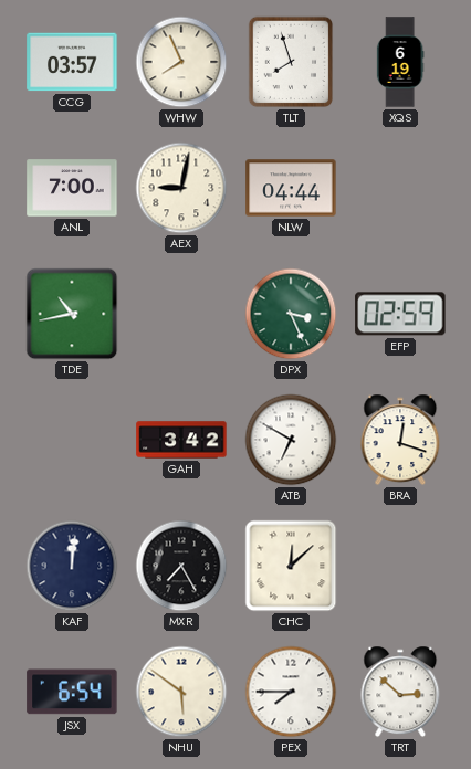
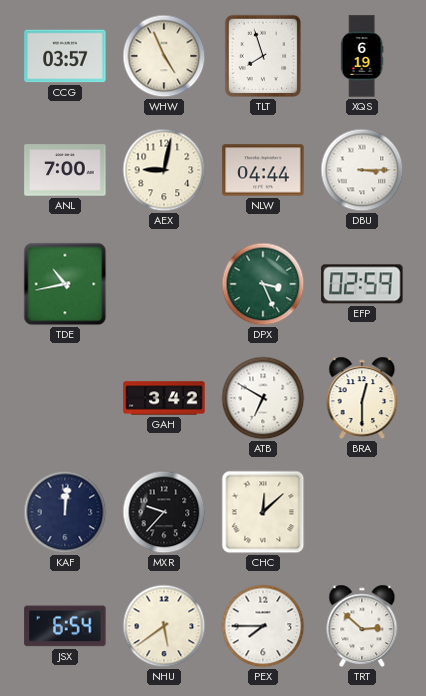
WHW: 7:56 -> 4:56
DBU: none -> 3:15
BRA: 12:18 -> 12:30
MXR: 7:25 -> 9:37
NHU: 5:51 -> 5:39
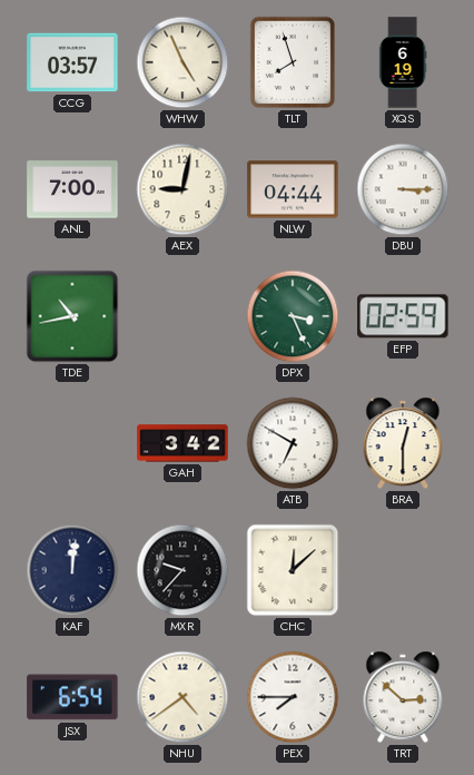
NHU: 5:39 -> 4:39
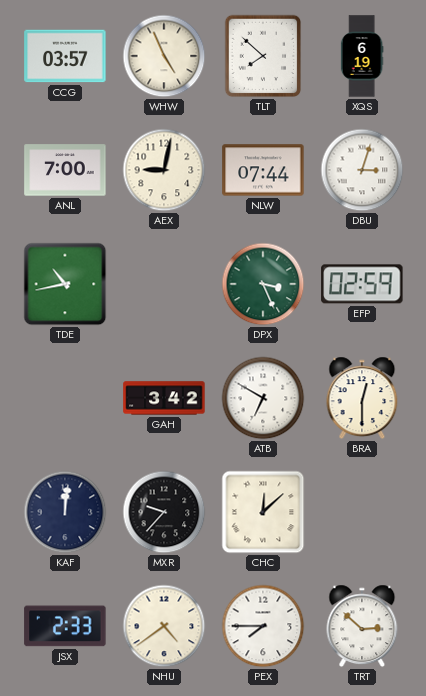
TLT: 7:57 -> 7:52
NLW: 04:44 -> 07:44
DBU: 3:15 -> 3:03
JSX: 6:54 -> 2:33
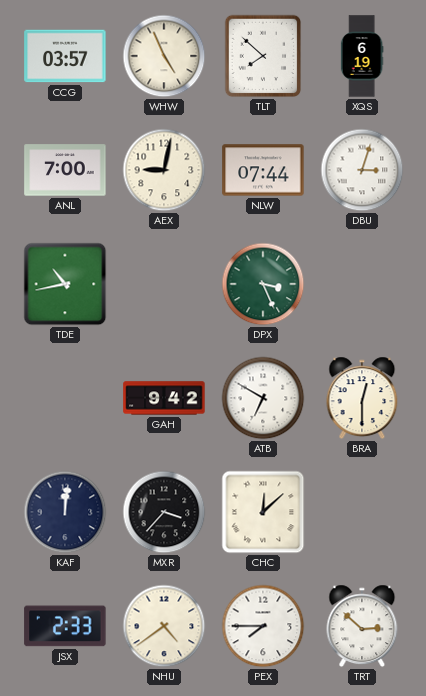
EFP: 02:59 -> none
GAH: 3:42 -> 9:42
MXR: 9:37 -> 3:37
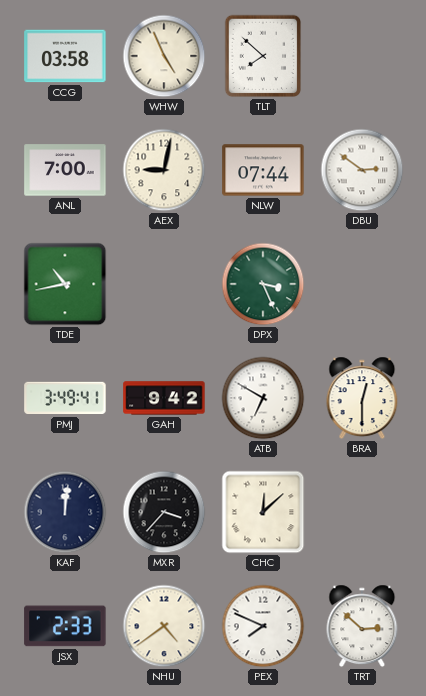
CCG: 03:57 -> 03:58
XQS: 6:19 -> none
DBU: 3:03 -> 2:51
PMJ: none -> 3:49
PEX: 7:45 -> 7:49
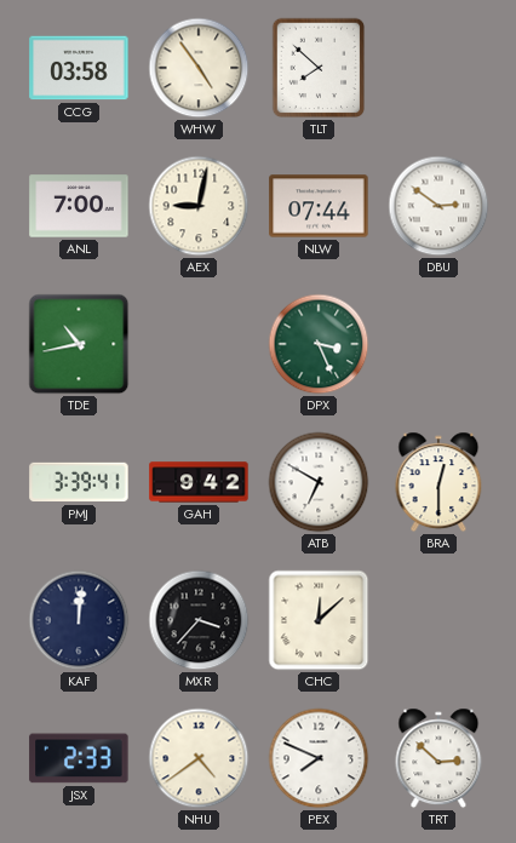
WHW: 4:56 -> 4:54
PMJ: 3:49 -> 3:39
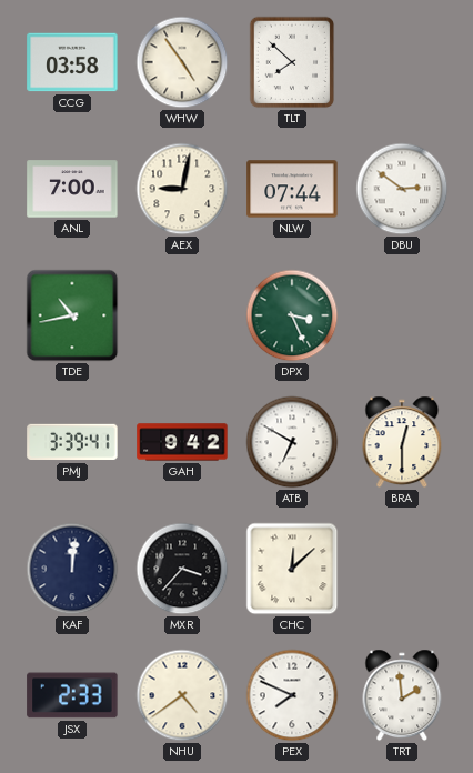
TRT: 2:52 -> 1:59
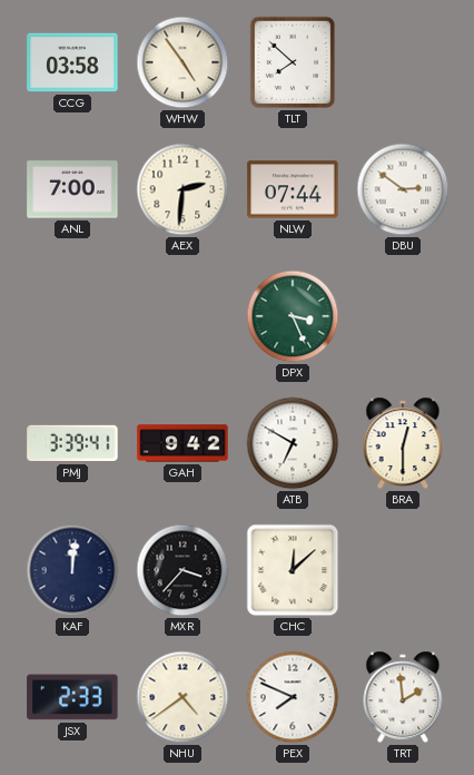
AEX: 9:02 -> 2:31
TDE: 10:43 -> none
